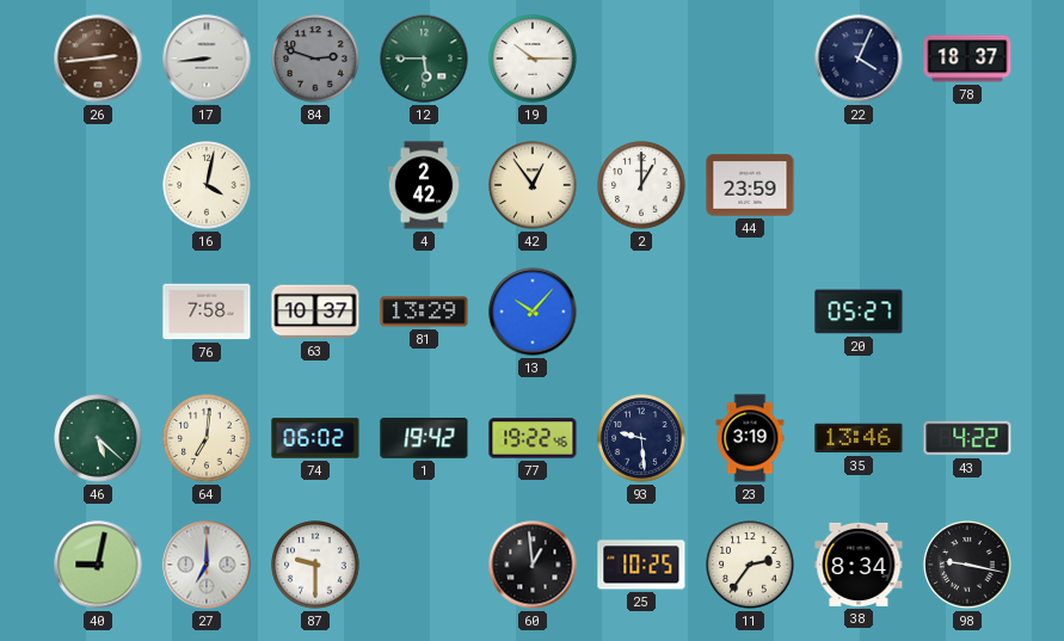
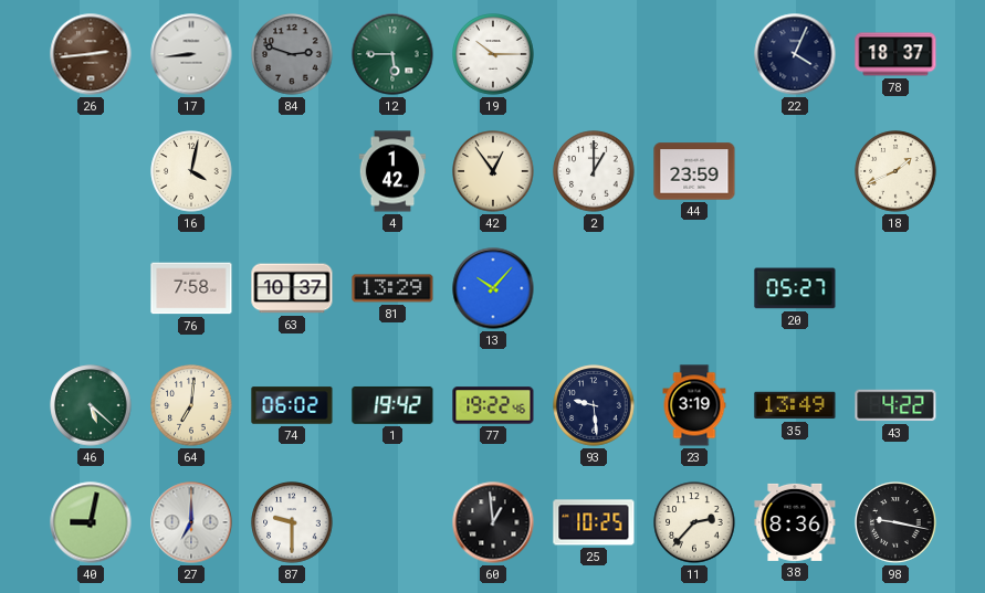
4: 2:42 -> 1:42
18: none -> 1:41
35: 13:46 -> 13:49
11: 2:36 -> 2:37
38: 8:34 -> 8:36
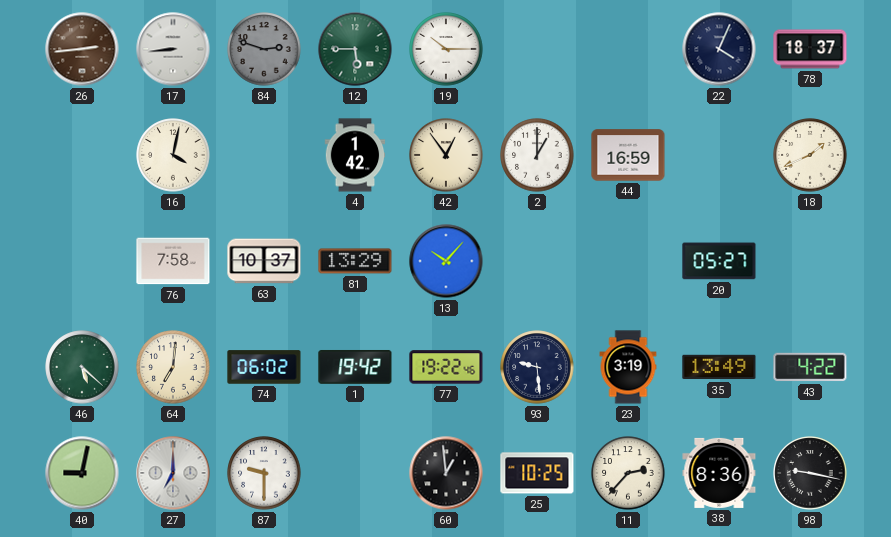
44: 23:59 -> 16:59
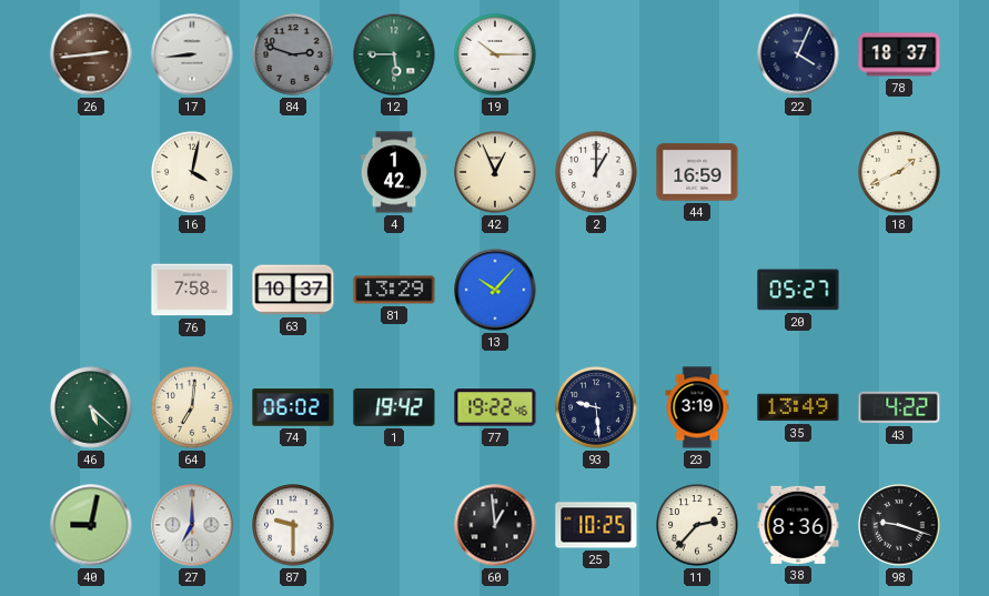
42: 12:54 -> 12:56
98: 9:17 -> 9:18
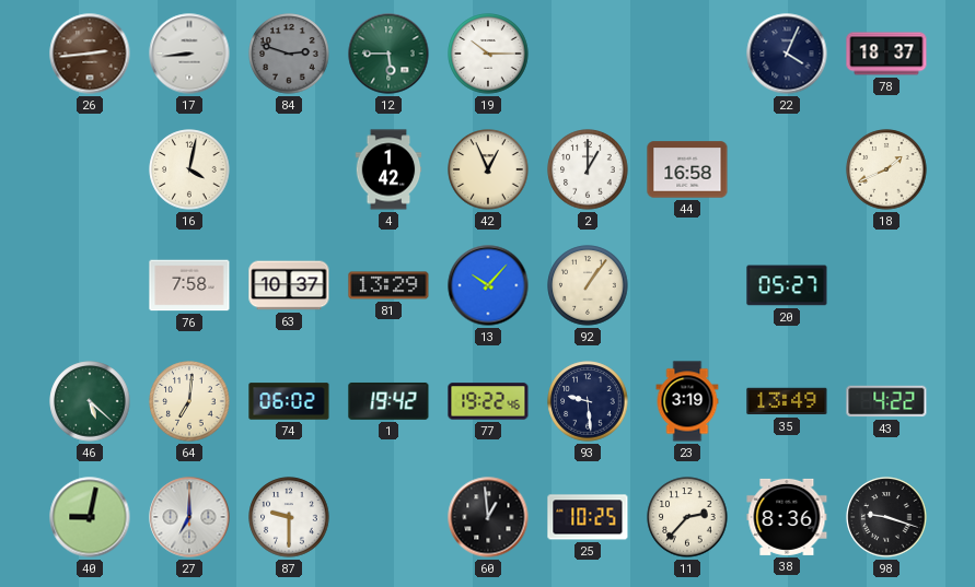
44: 16:59 -> 16:58
92: none -> 1:06
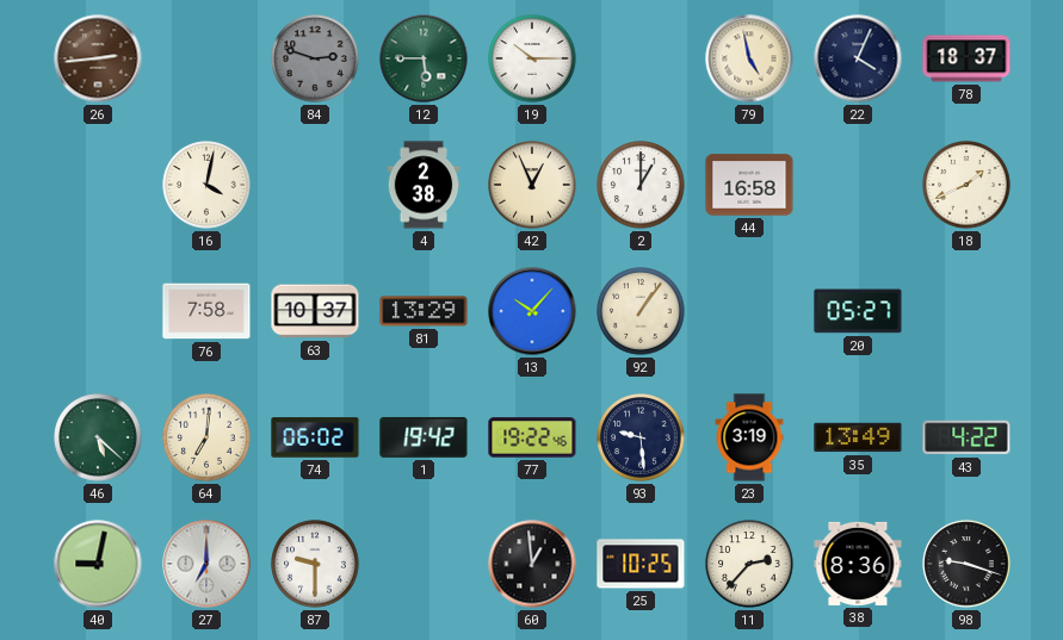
17: 8:44 -> none
79: none -> 4:58
4: 1:42 -> 2:38
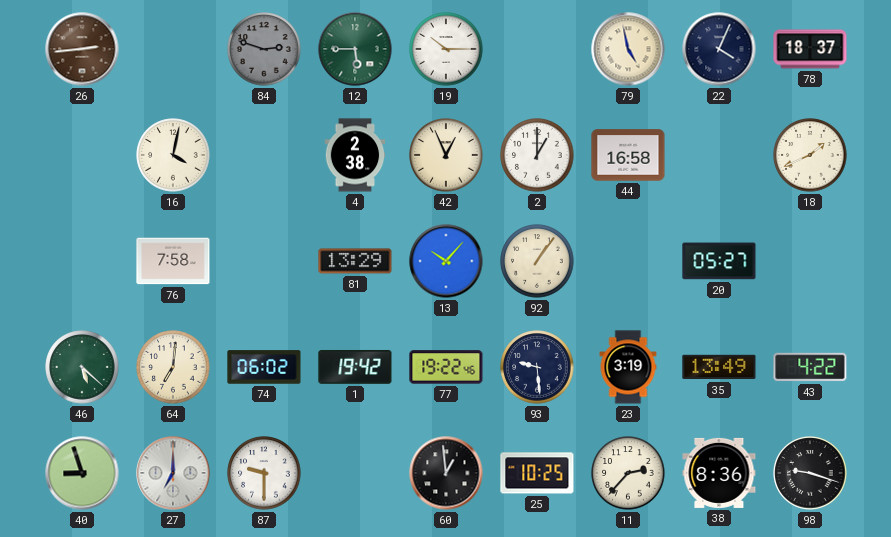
63: 10:37 -> none
40: 9:02 -> 8:57
